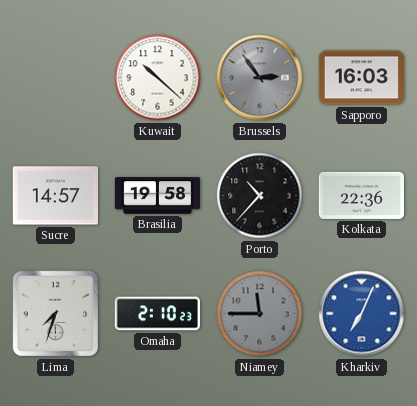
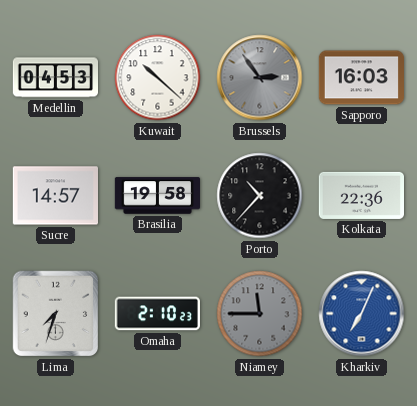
Medellin: none -> 04:53
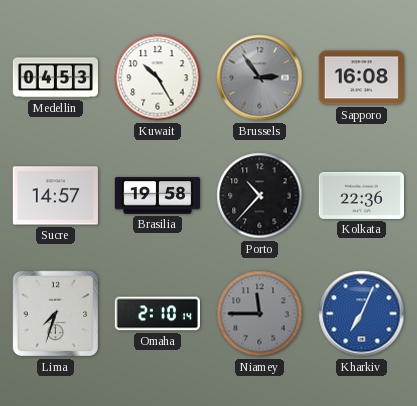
Kuwait: 10:22 -> 10:25
Sapporo: 16:03 -> 16:08
Omaha: 2:10:23 -> 2:10:14
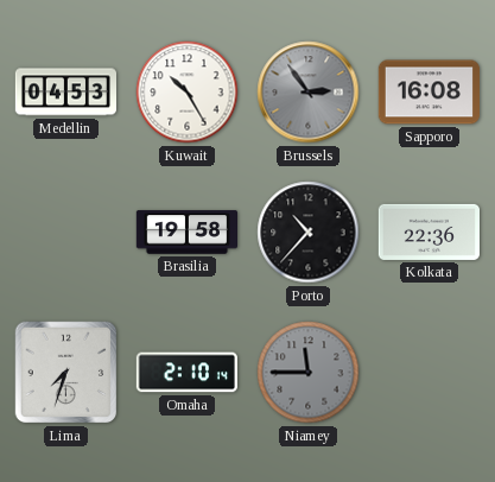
Sucre: 14:57 -> none
Kharkiv: 7:04 -> none
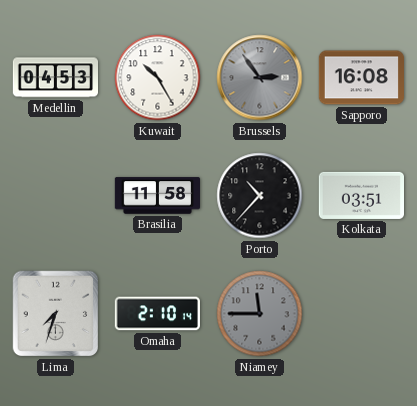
Brasilia: 19:58 -> 11:58
Kolkata: 22:36 -> 03:51
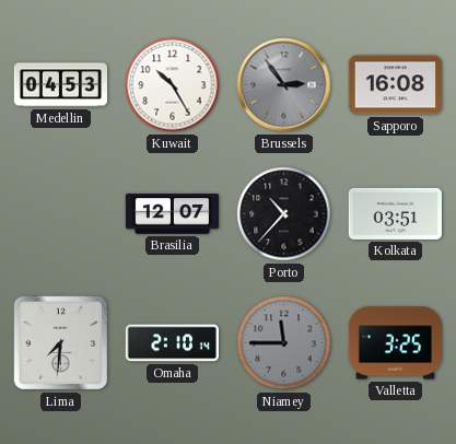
Brasilia: 11:58 -> 12:07
Lima: 7:33 -> 7:31
Valletta: none -> 3:25
